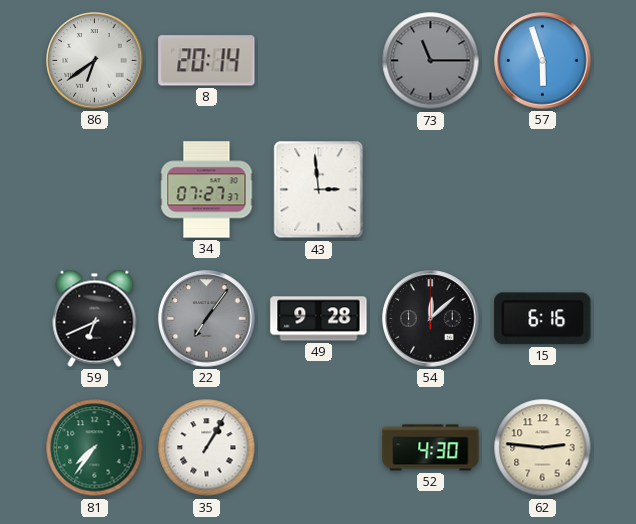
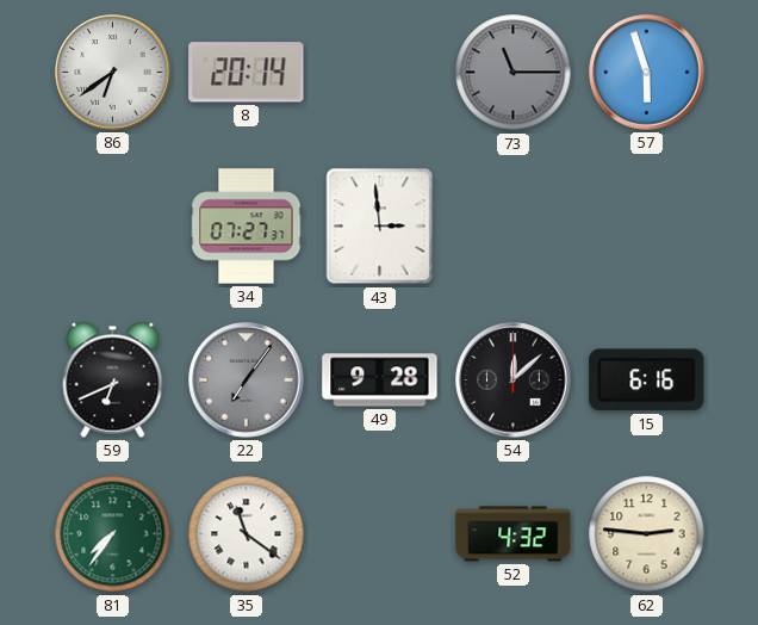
35: 1:05 -> 11:21
52: 4:30 -> 4:32
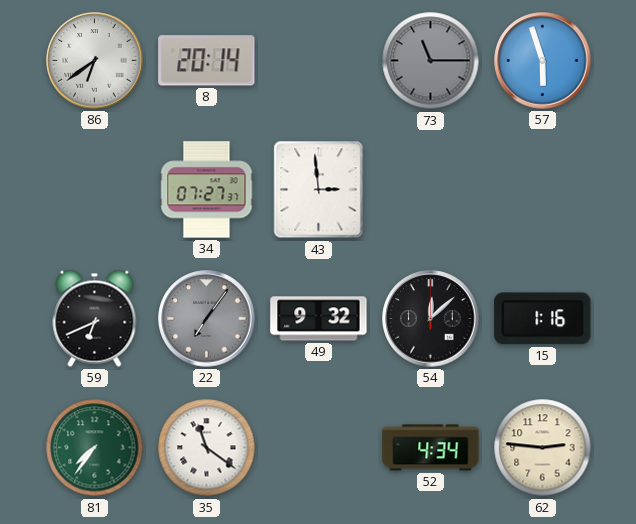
49: 9:28 -> 9:32
15: 6:16 -> 1:16
52: 4:32 -> 4:34
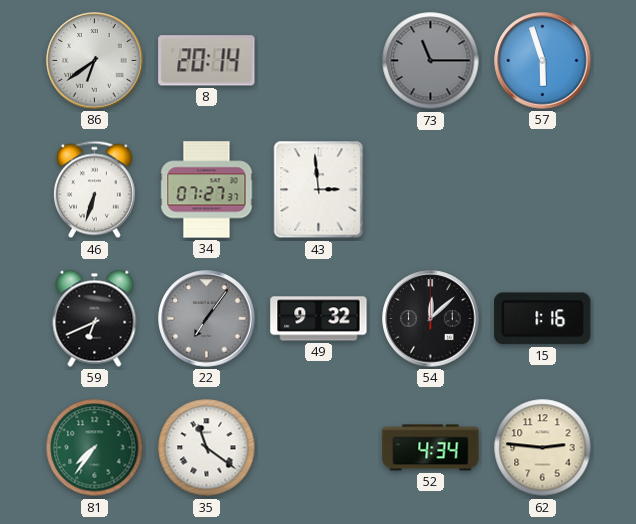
46: none -> 6:33
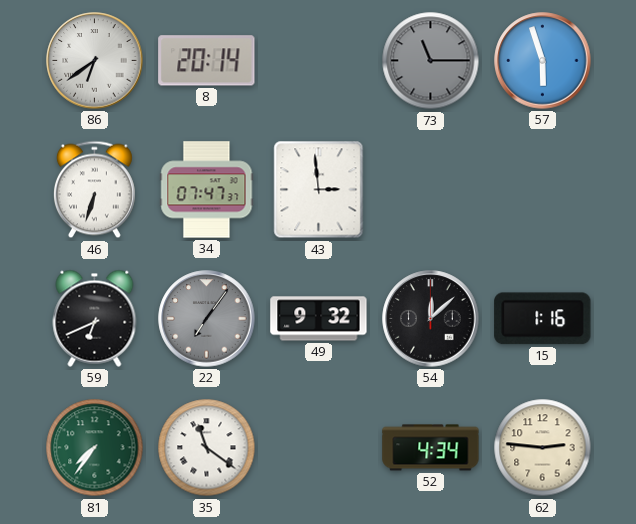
34: 07:27 -> 07:47
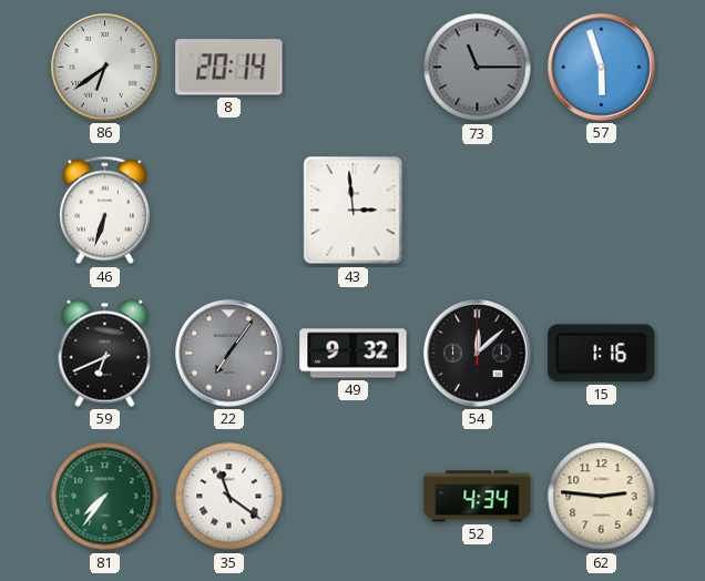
34: 07:47 -> none
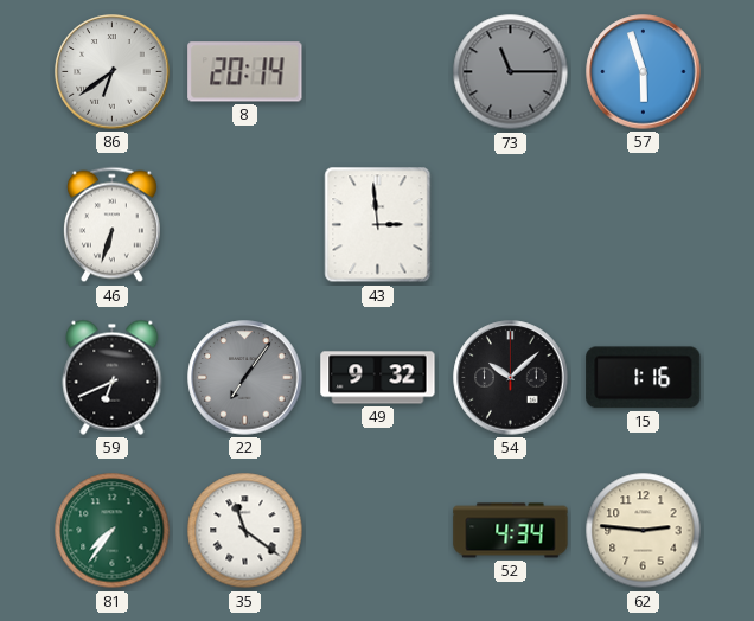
54: 12:08 -> 10:08
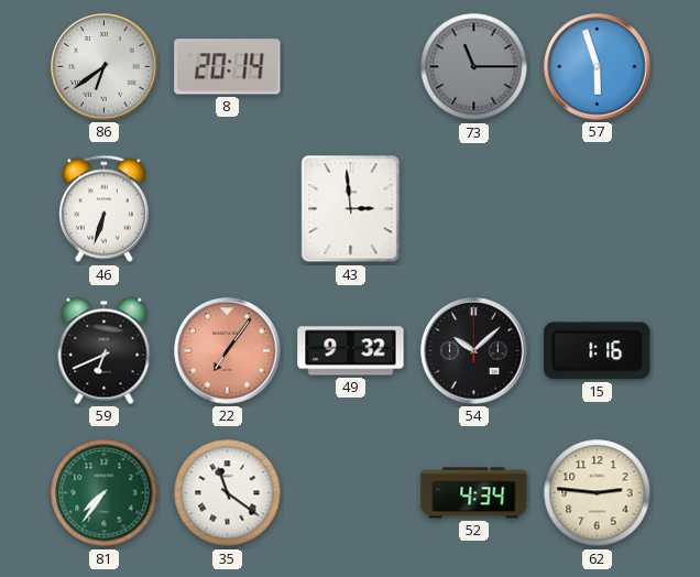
22 dial: grey -> salmon
